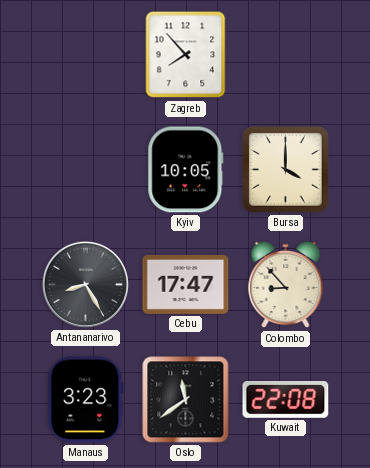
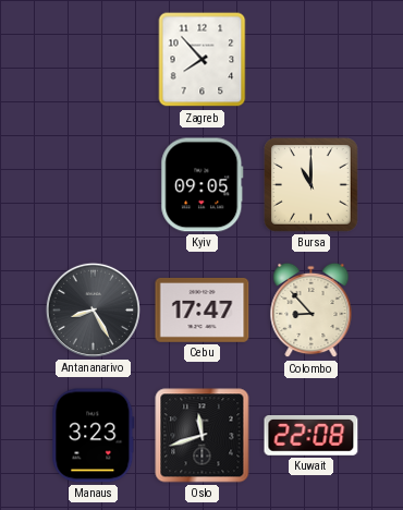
Kyiv: 10:05 -> 09:05
Bursa: 4:00 -> 11:00
Oslo: 11:39 -> 11:42
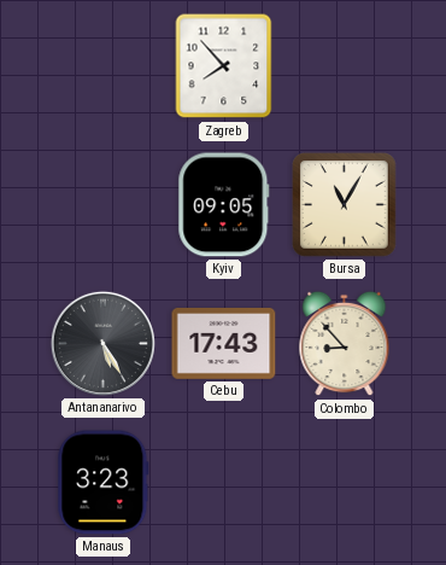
Bursa: 11:00 -> 11:05
Antananarivo: 8:25 -> 5:25
Cebu: 17:47 -> 17:43
Oslo: 11:42 -> none
Kuwait: 22:08 -> none
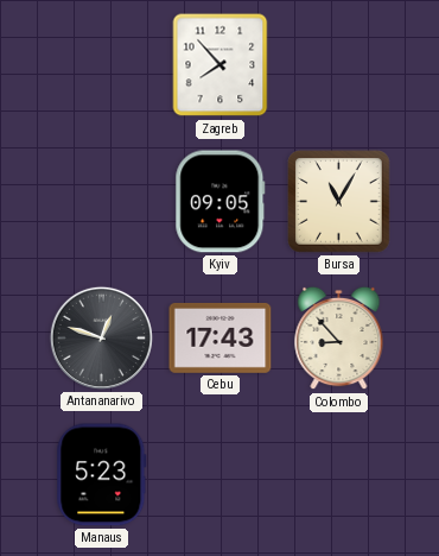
Antananarivo: 5:25 -> 12:48
Manaus: 3:23 -> 5:23
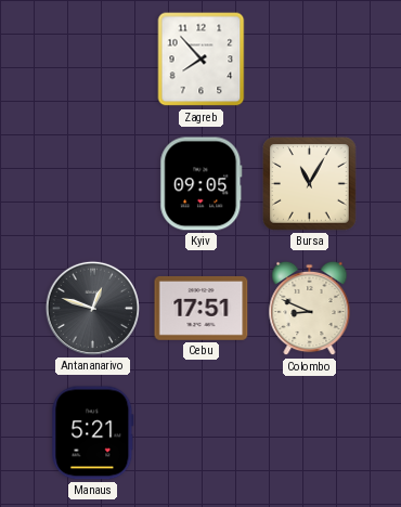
Cebu: 17:43 -> 17:51
Colombo: 8:53 -> 8:49
Manaus: 5:23 -> 5:21
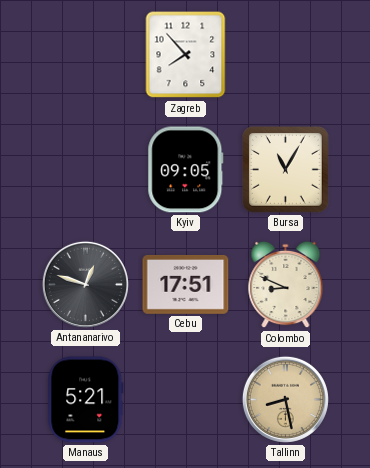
Tallinn: none -> 8:28
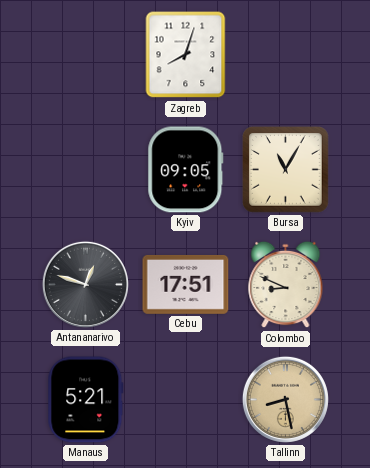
Zagreb: 7:53 -> 8:03
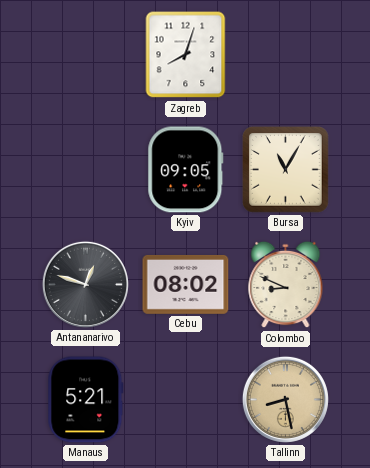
Cebu: 17:51 -> 08:02
